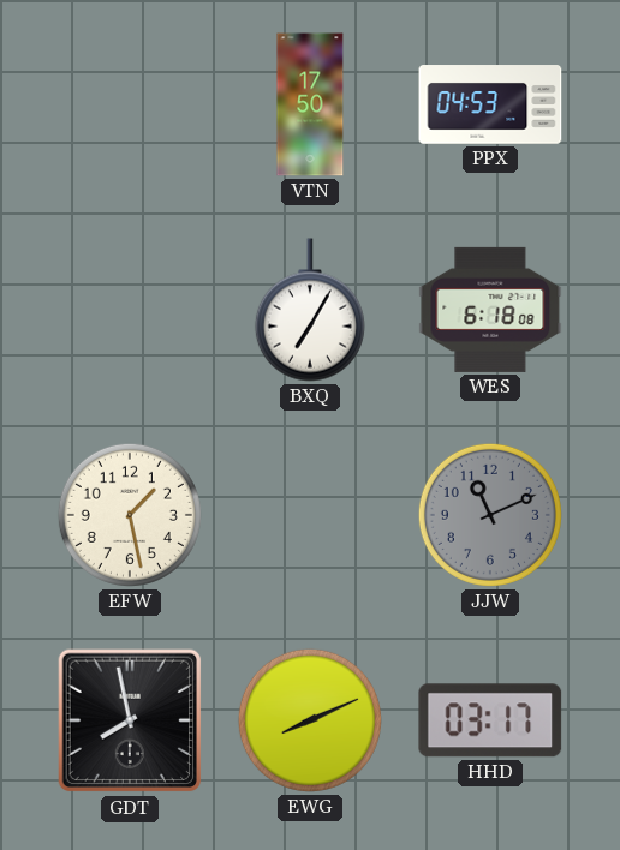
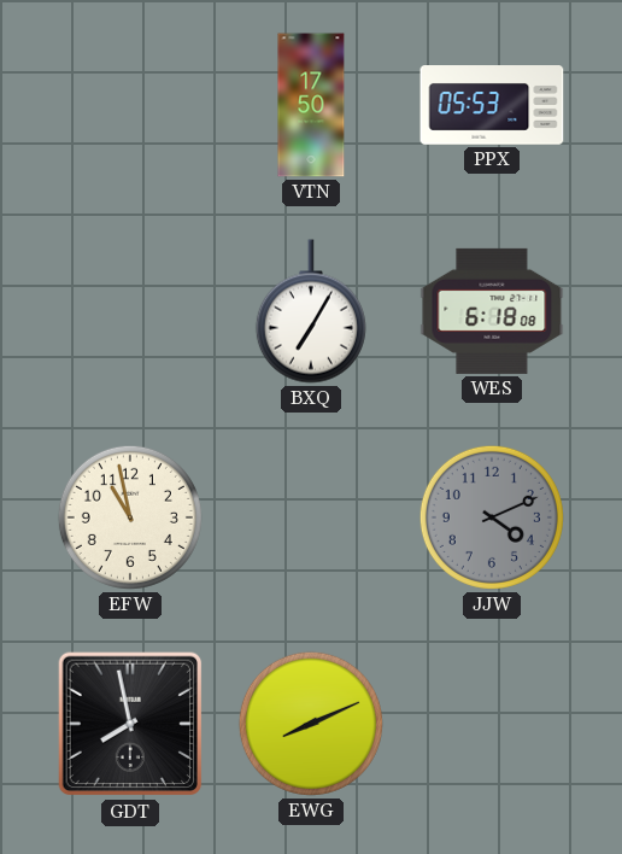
PPX: 04:53 -> 05:53
EFW: 1:28 -> 10:58
JJW: 11:11 -> 4:11
HHD: 03:17 -> none
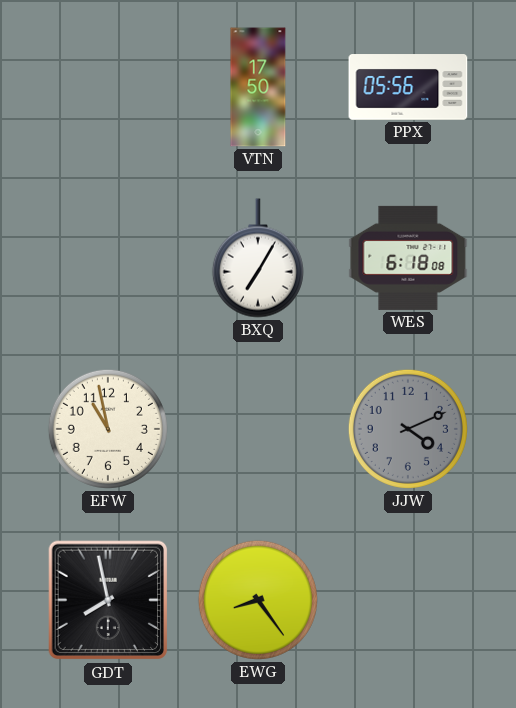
PPX: 05:53 -> 05:56
EWG: 8:11 -> 8:24
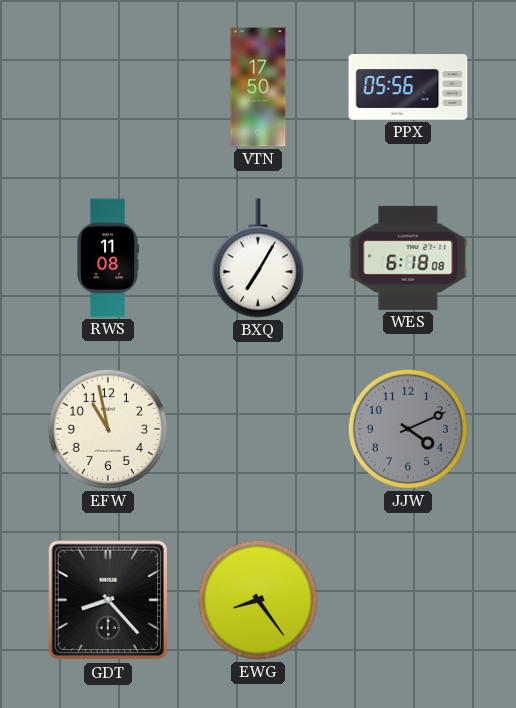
RWS: none -> 11:08
GDT: 7:58 -> 8:23
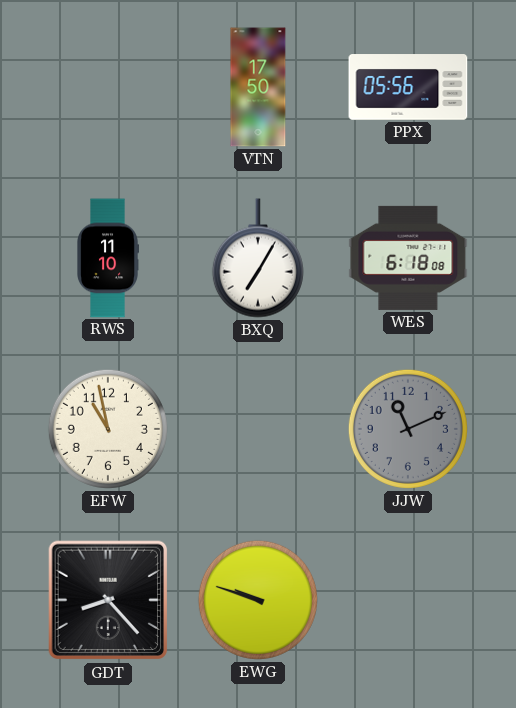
RWS: 11:08 -> 11:10
JJW: 4:11 -> 11:11
EWG: 8:24 -> 9:48
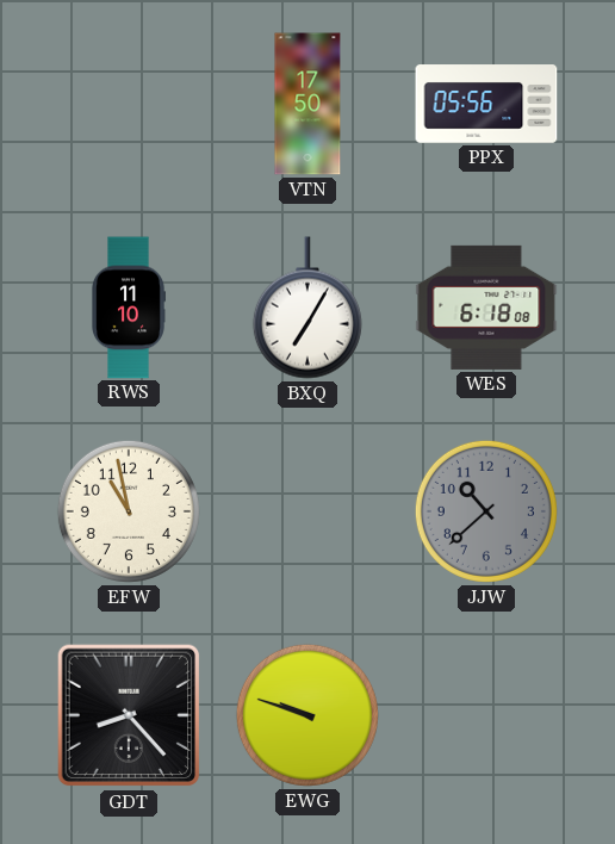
JJW: 11:11 -> 10:38
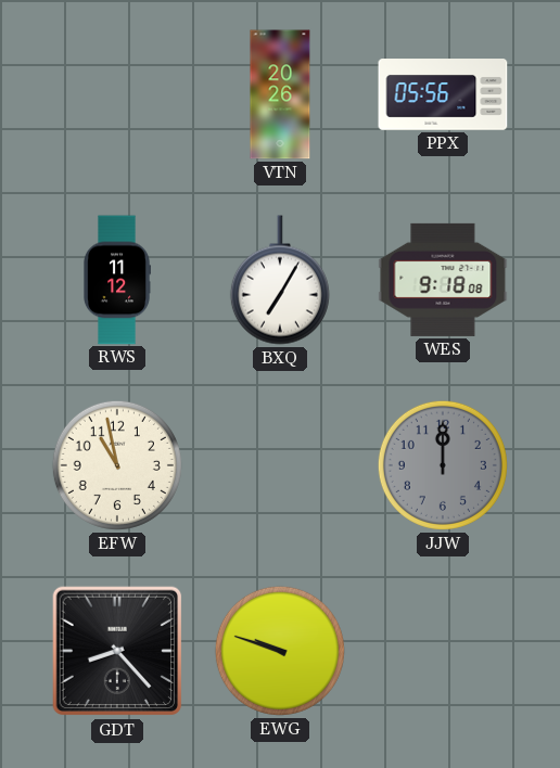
VTN: 17:50 -> 20:26
RWS: 11:10 -> 11:12
WES: 6:18 -> 9:18
JJW: 10:38 -> 12:00
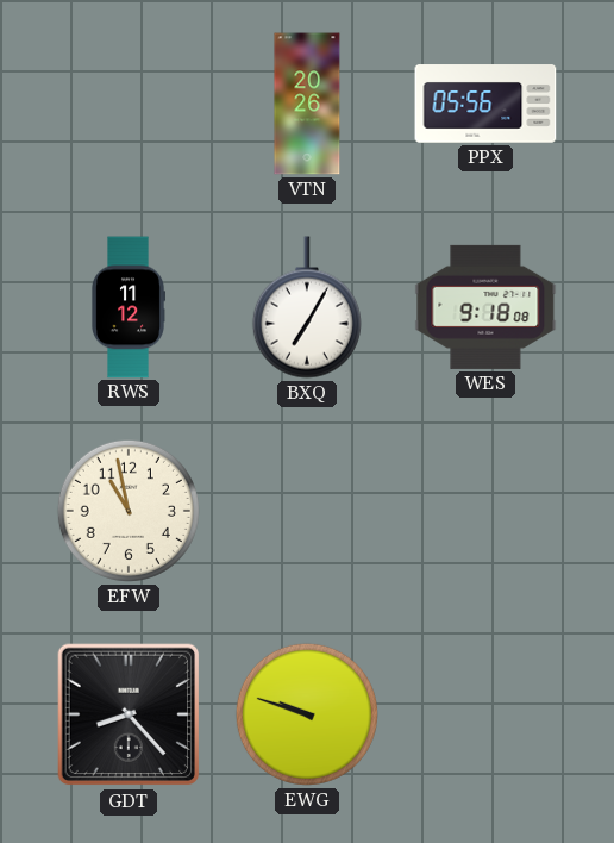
JJW: 12:00 -> none
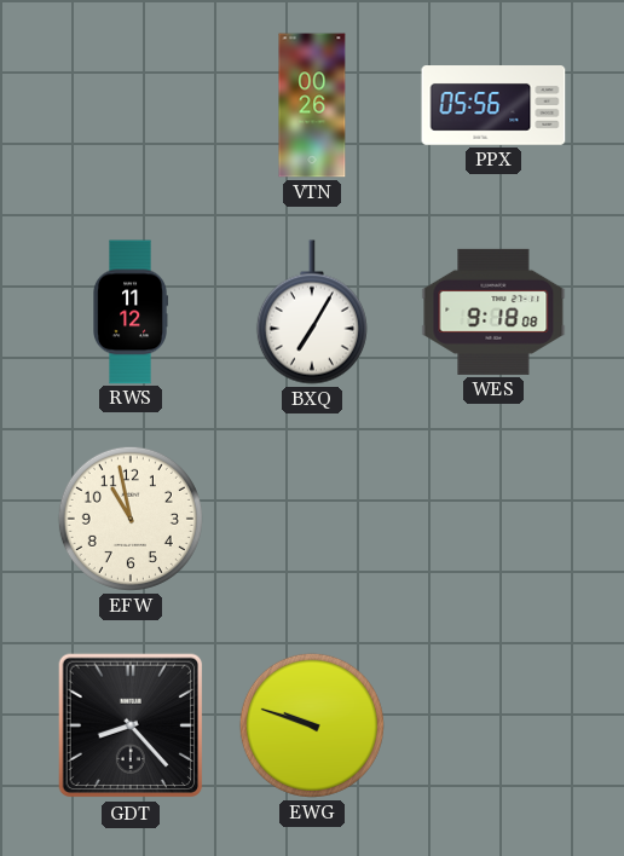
VTN: 20:26 -> 00:26
